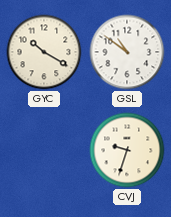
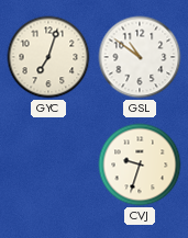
GYC: 10:20 -> 7:03
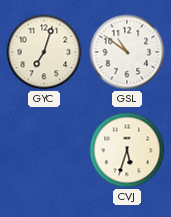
CVJ: 9:33 -> 5:33
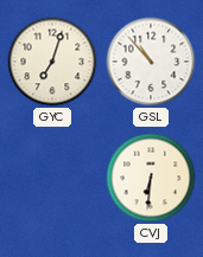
GSL: 10:51 -> 10:53
CVJ: 5:33 -> 6:31
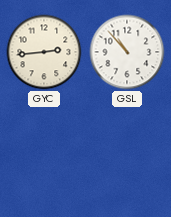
GYC: 7:03 -> 2:44
CVJ: 6:31 -> none
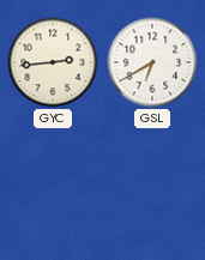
GSL: 10:53 -> 6:40
